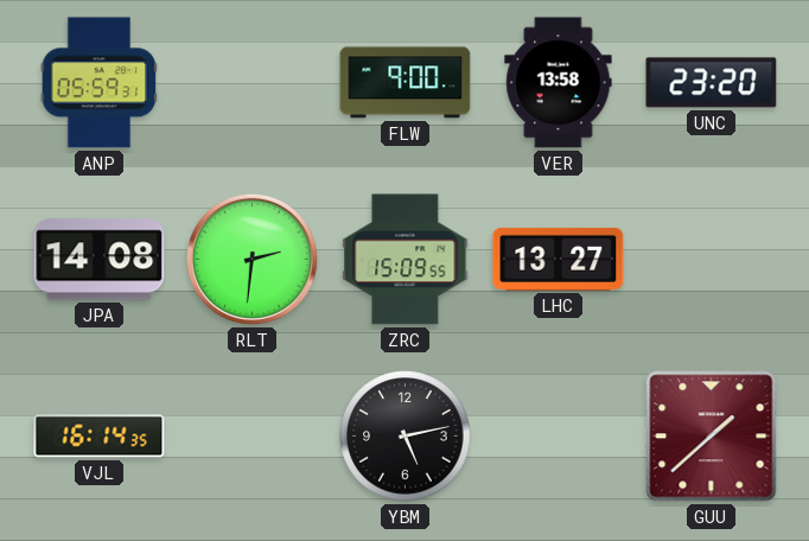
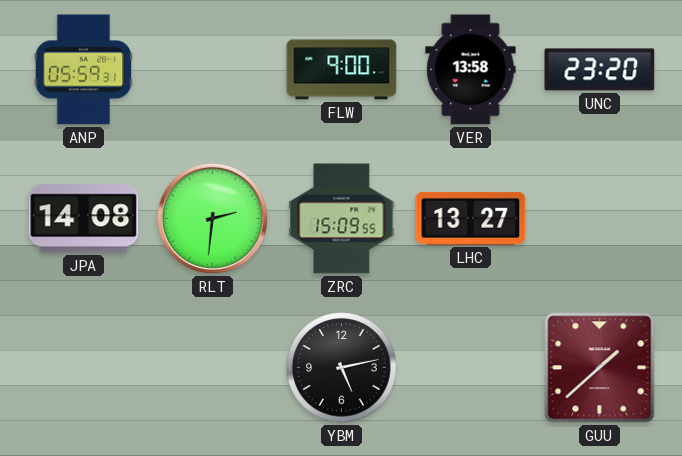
VJL: 16:14 -> none
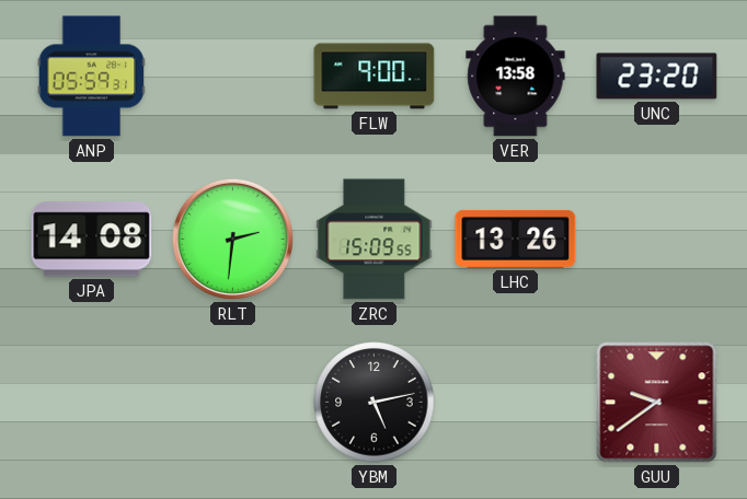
LHC: 13:27 -> 13:26
GUU: 1:38 -> 9:39
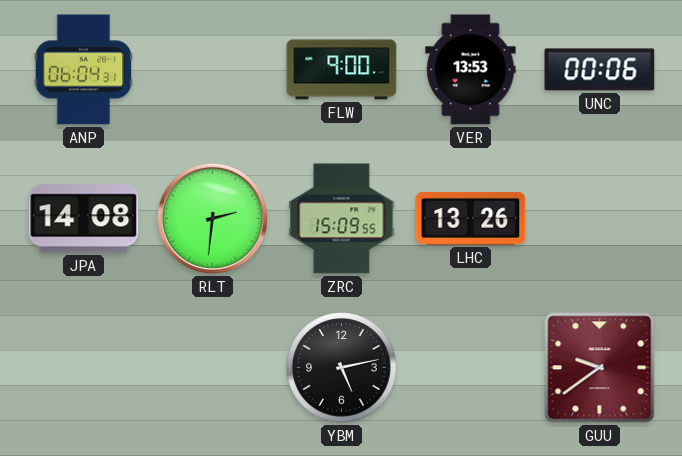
ANP: 05:59 -> 06:04
VER: 13:58 -> 13:53
UNC: 23:20 -> 00:06
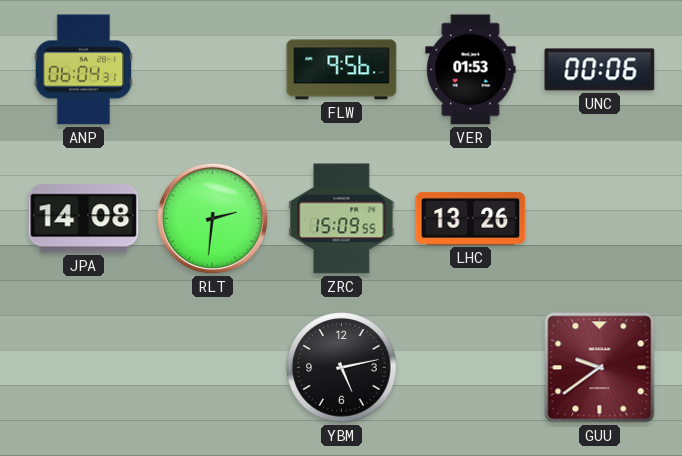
FLW: 9:00 -> 9:56
VER: 13:53 -> 01:53
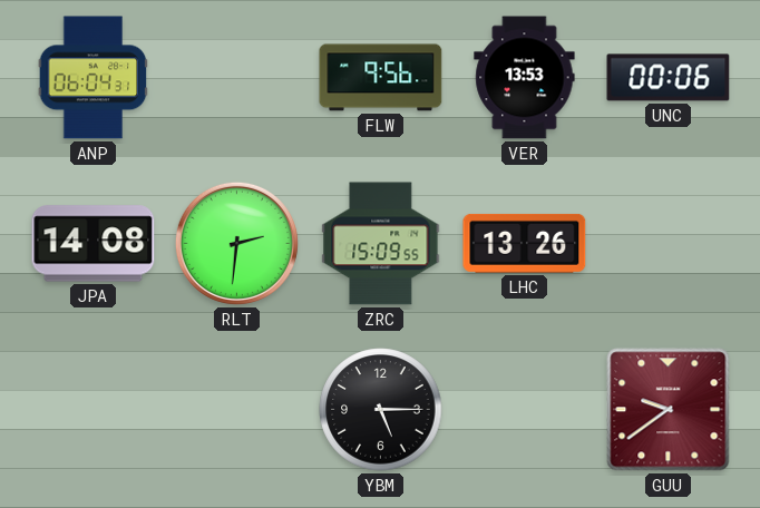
VER: 01:53 -> 13:53
YBM: 5:13 -> 5:15
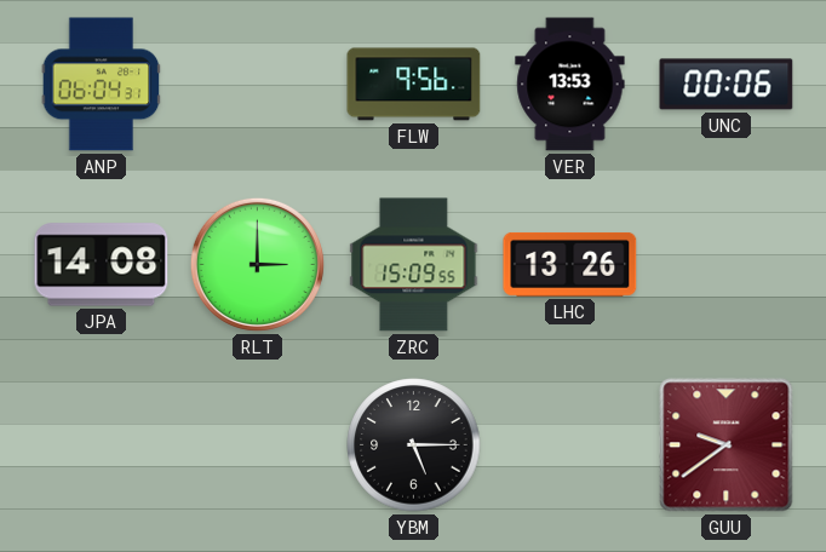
RLT: 2:31 -> 3:00
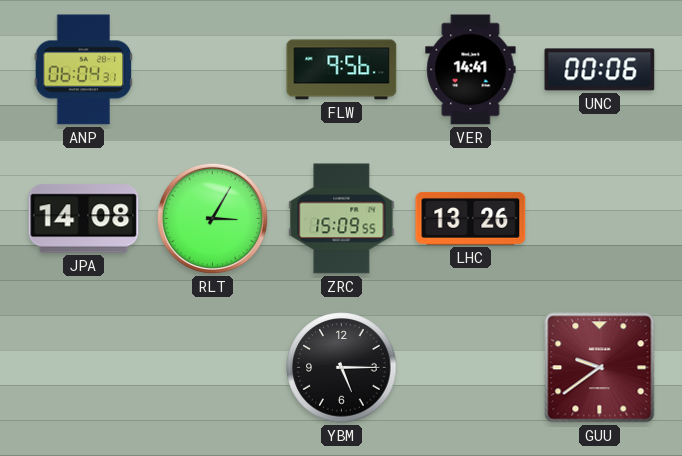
VER: 13:53 -> 14:41
RLT: 3:00 -> 3:05
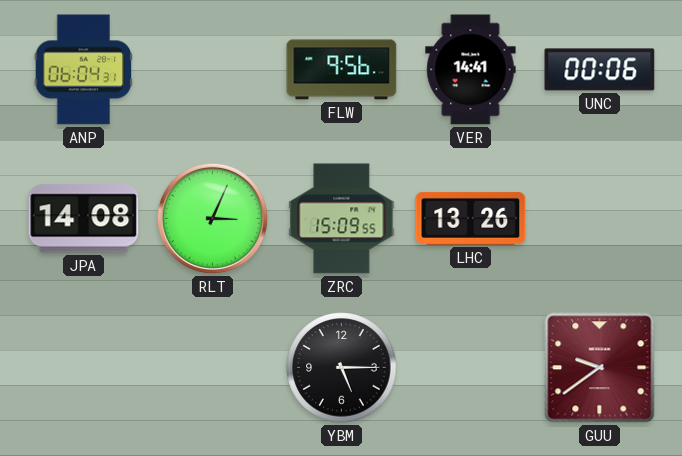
RLT: 3:05 -> 3:04
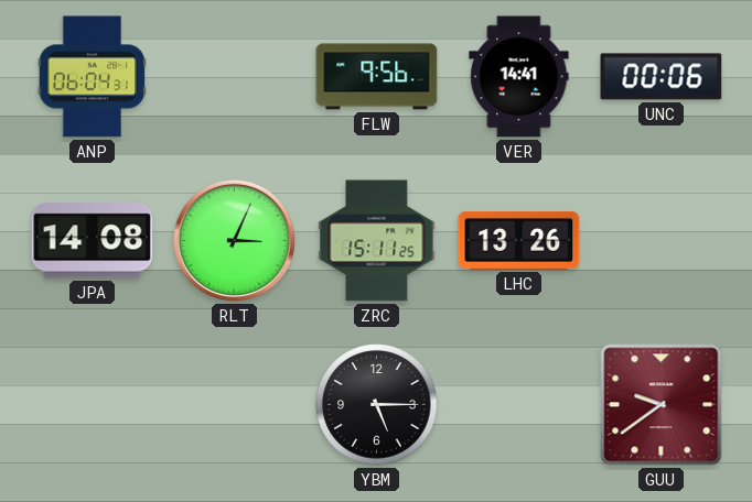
ZRC: 15:09 -> 15:11
